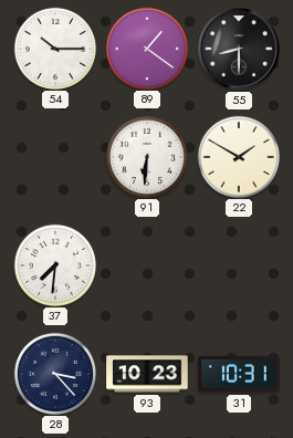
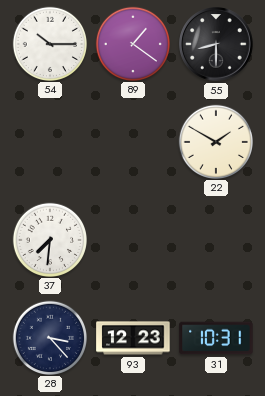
91: 6:31 -> none
93: 10:23 -> 12:23
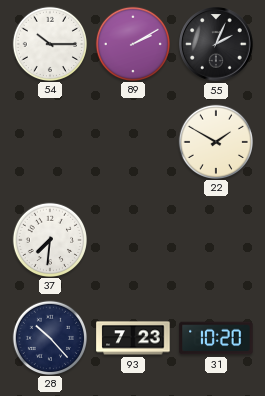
89: 1:21 -> 2:10
55: 8:30 -> 2:04
28: 3:23 -> 10:23
93: 12:23 -> 7:23
31: 10:31 -> 10:20
